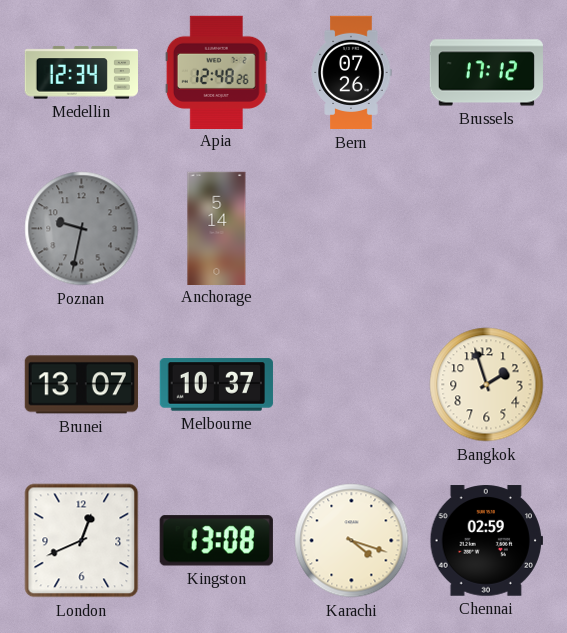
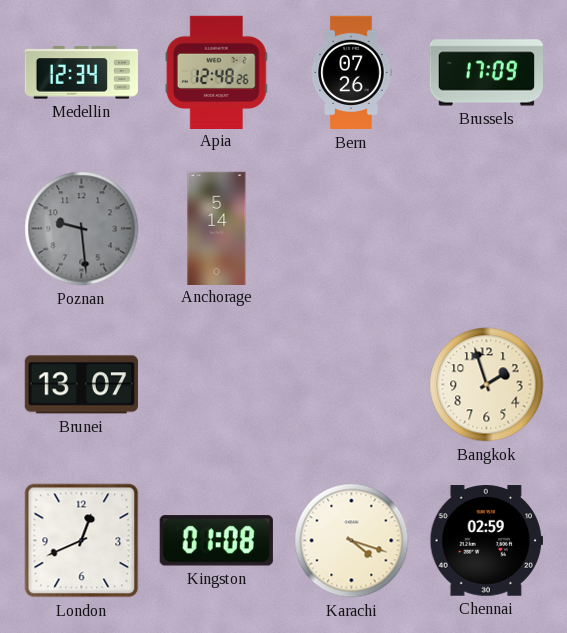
Brussels: 17:12 -> 17:09
Poznan: 9:32 -> 9:29
Melbourne: 10:37 -> none
Kingston: 13:08 -> 01:08
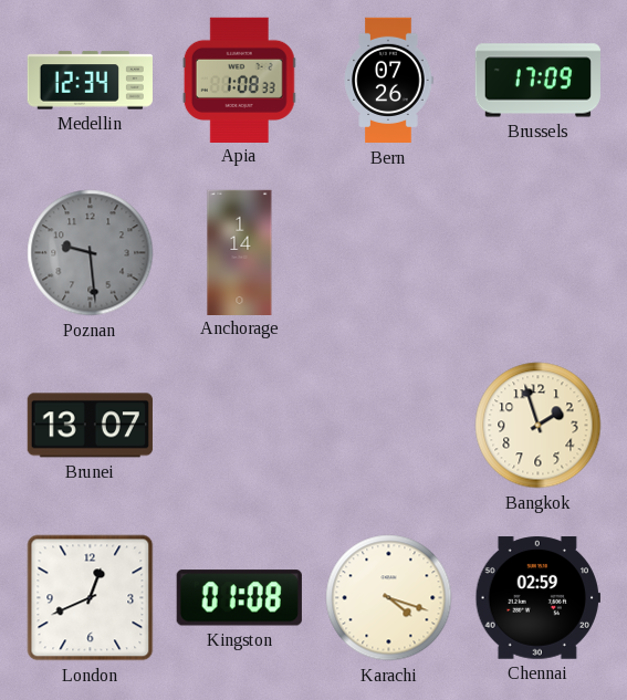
Apia: 12:48 -> 1:08
Anchorage: 5:14 -> 1:14
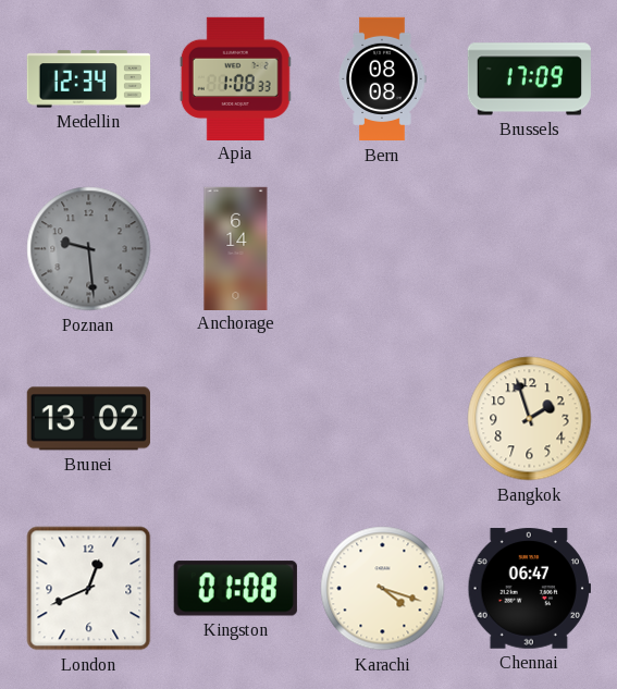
Bern: 07:26 -> 08:08
Anchorage: 1:14 -> 6:14
Brunei: 13:07 -> 13:02
Chennai: 02:59 -> 06:47
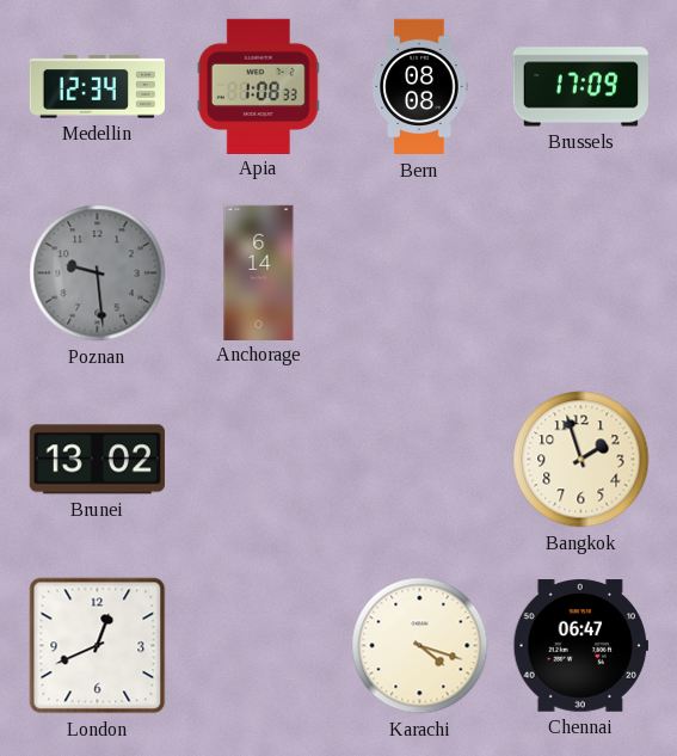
Kingston: 01:08 -> none
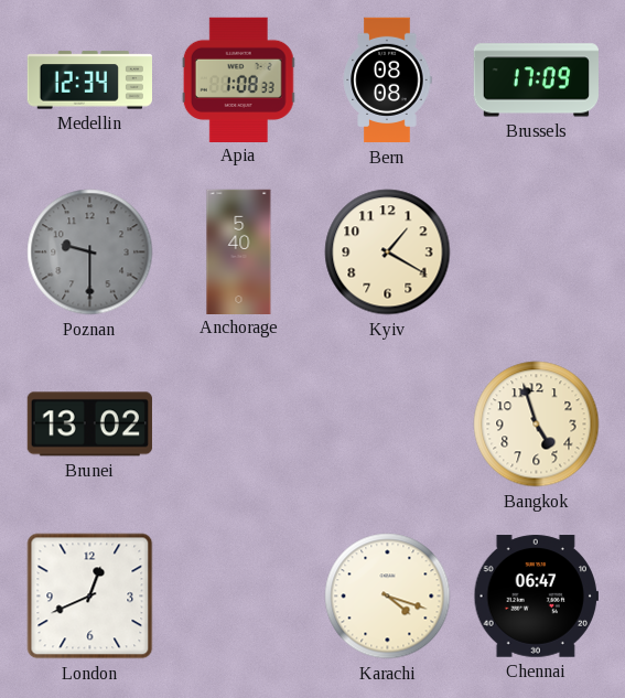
Poznan: 9:29 -> 9:30
Anchorage: 6:14 -> 5:40
Kyiv: none -> 1:20
Bangkok: 1:57 -> 4:57
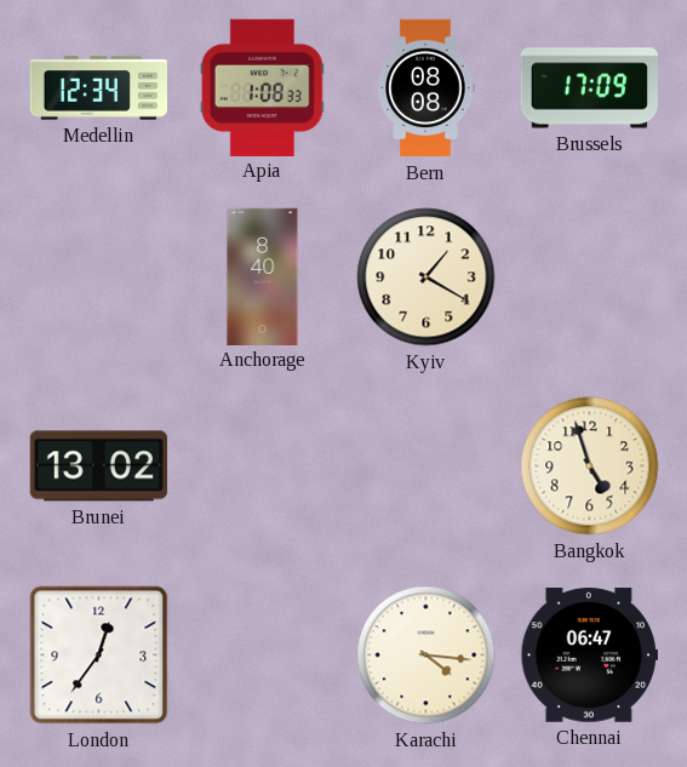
Poznan: 9:30 -> none
Anchorage: 5:40 -> 8:40
London: 12:41 -> 12:36
Karachi: 4:18 -> 4:16
